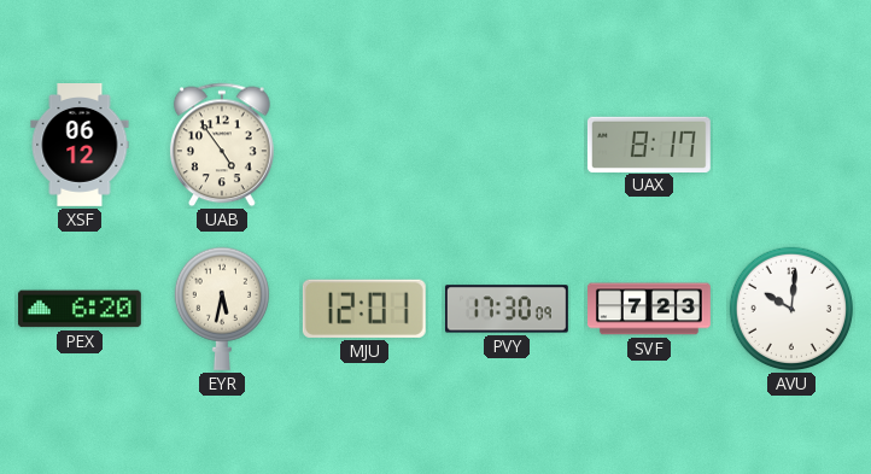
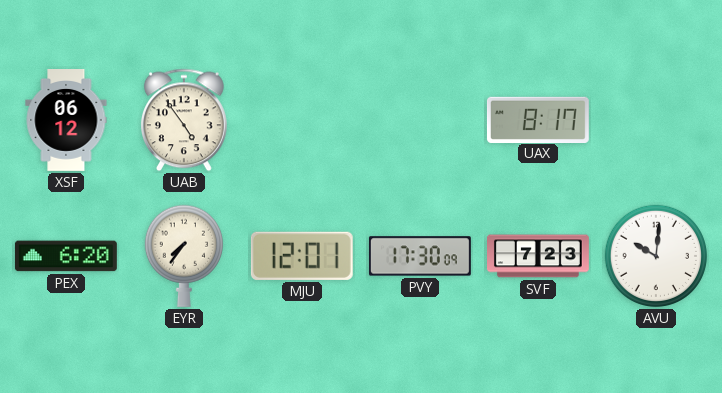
EYR: 5:32 -> 7:36
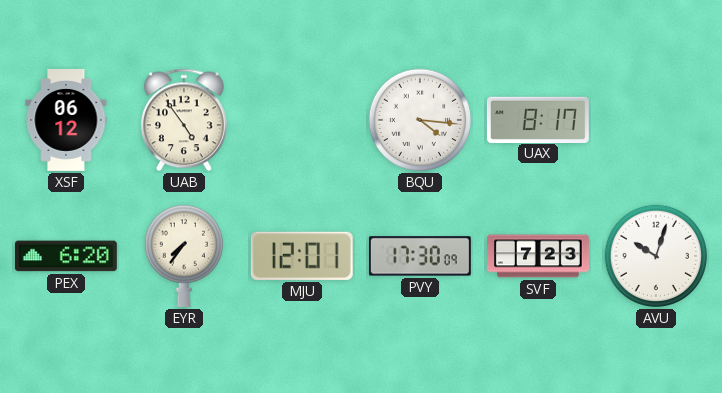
BQU: none -> 4:16
AVU: 10:01 -> 10:03
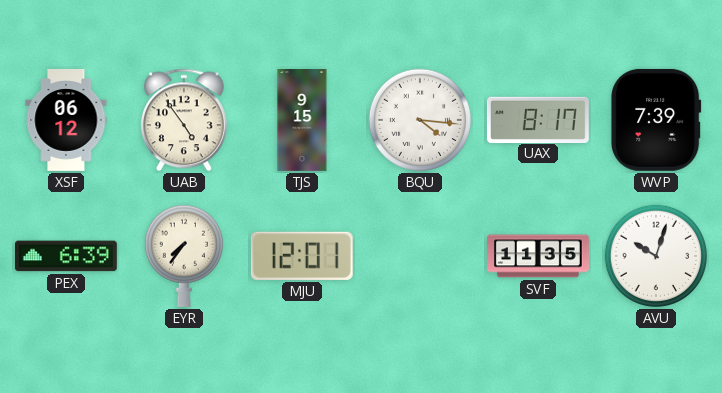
TJS: none -> 9:15
WVP: none -> 7:39
PEX: 6:20 -> 6:39
PVY: 17:30 -> none
SVF: 7:23 -> 11:35
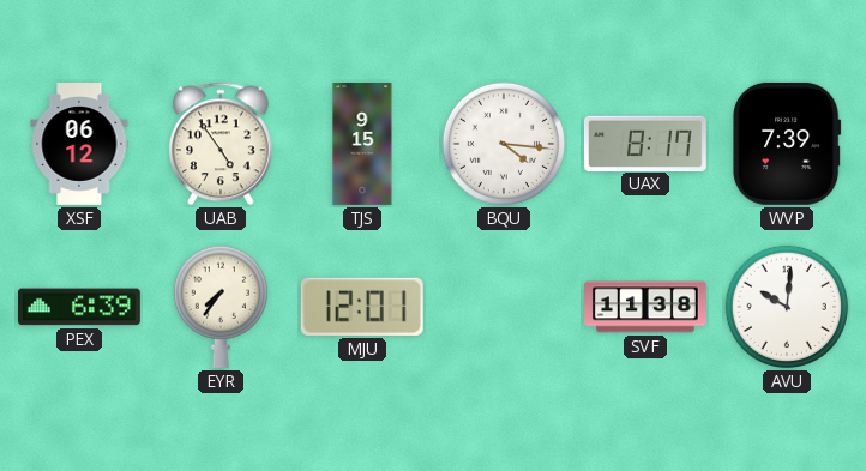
SVF: 11:35 -> 11:38
AVU: 10:03 -> 10:01
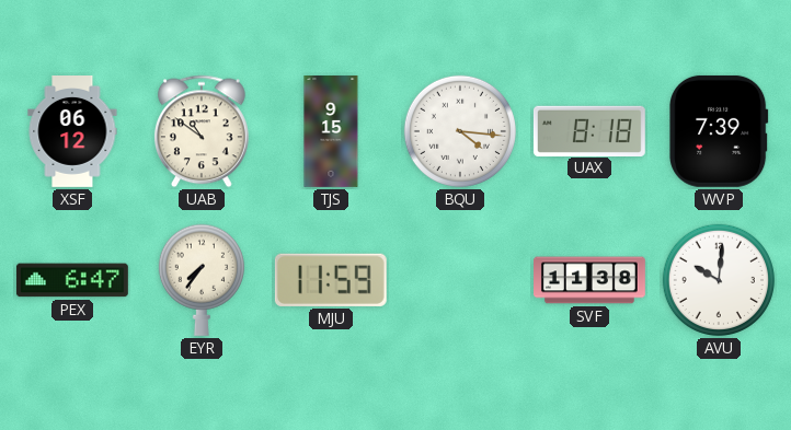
UAB: 4:54 -> 10:51
UAX: 8:17 -> 8:18
PEX: 6:39 -> 6:47
MJU: 12:01 -> 11:59
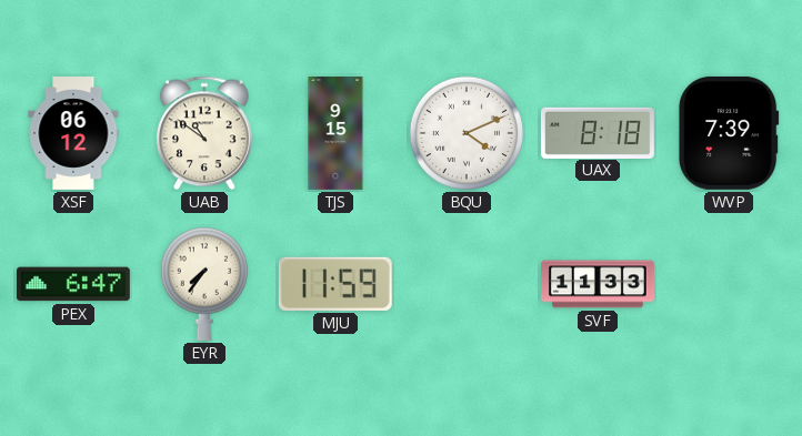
BQU: 4:16 -> 4:11
SVF: 11:38 -> 11:33
AVU: 10:01 -> none
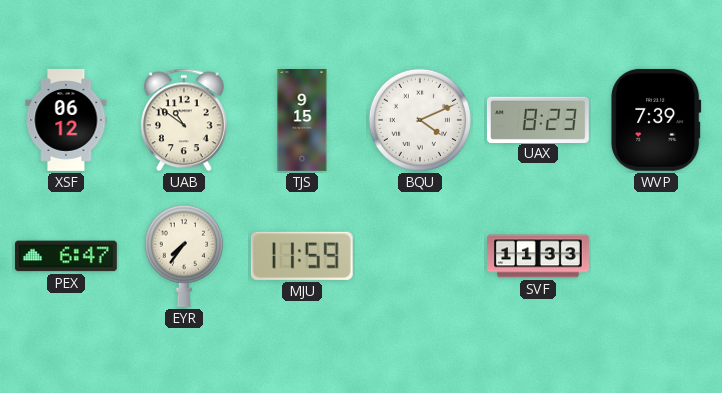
UAX: 8:18 -> 8:23
